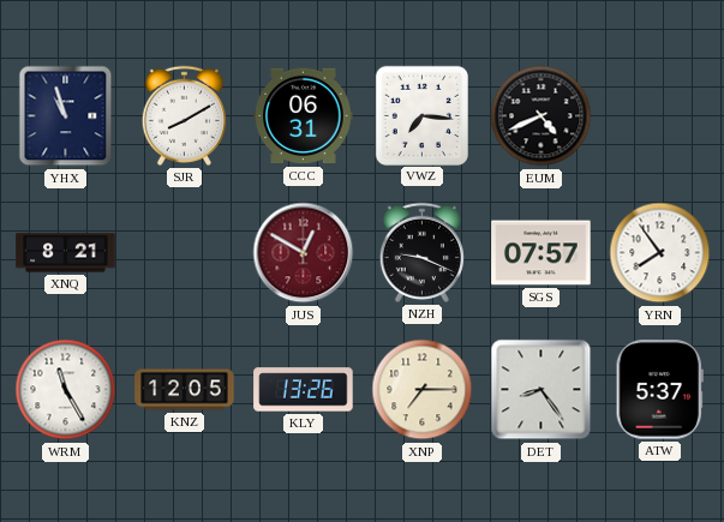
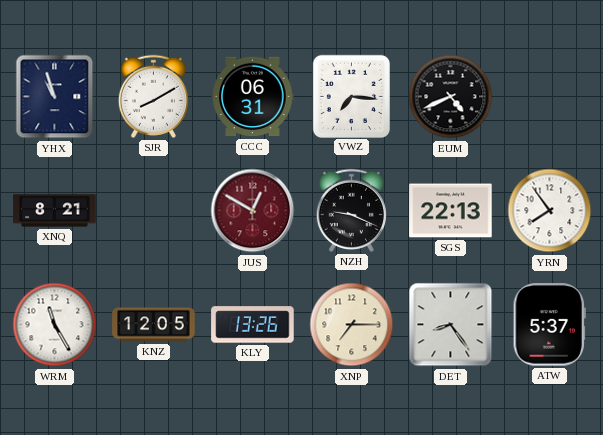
SGS: 07:57 -> 22:13
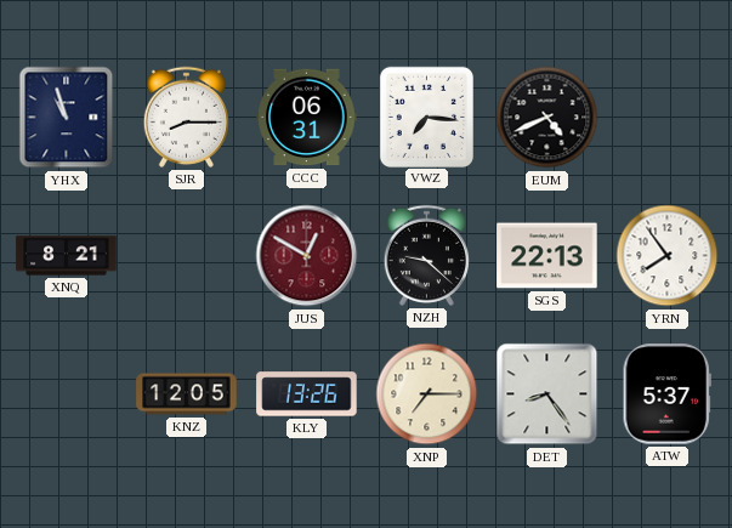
SJR: 8:10 -> 8:15
NZH: 9:19 -> 9:22
WRM: 11:25 -> none
